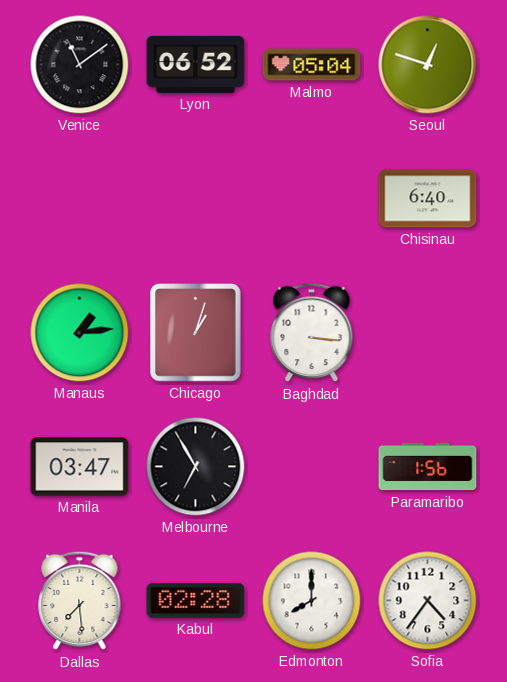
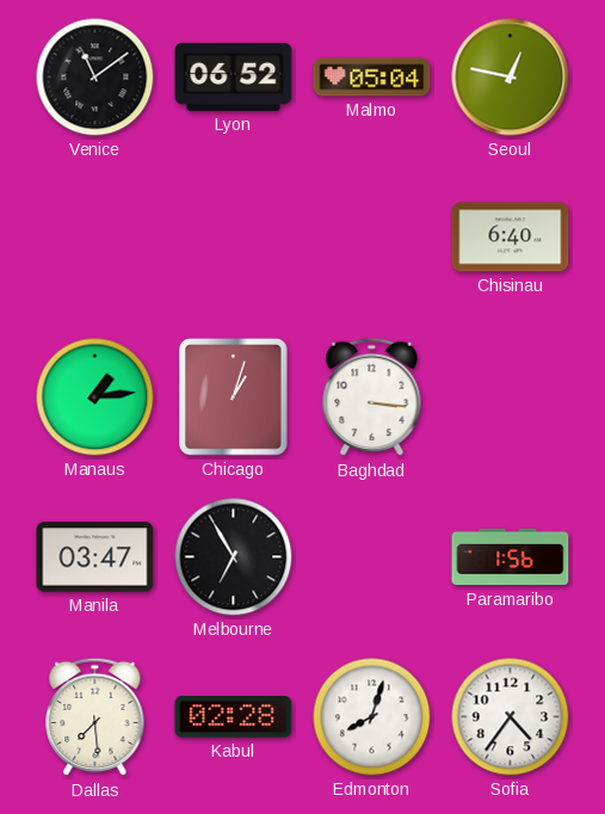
Seoul: 12:48 -> 12:47
Edmonton: 8:00 -> 8:03
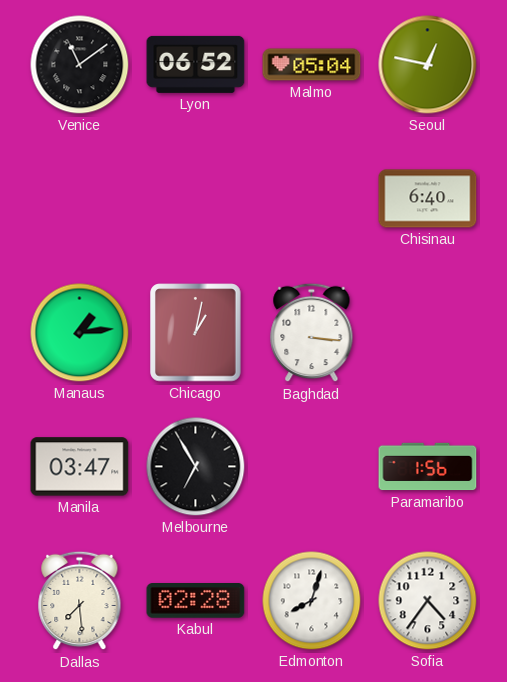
Chicago: 1:03 -> 1:02
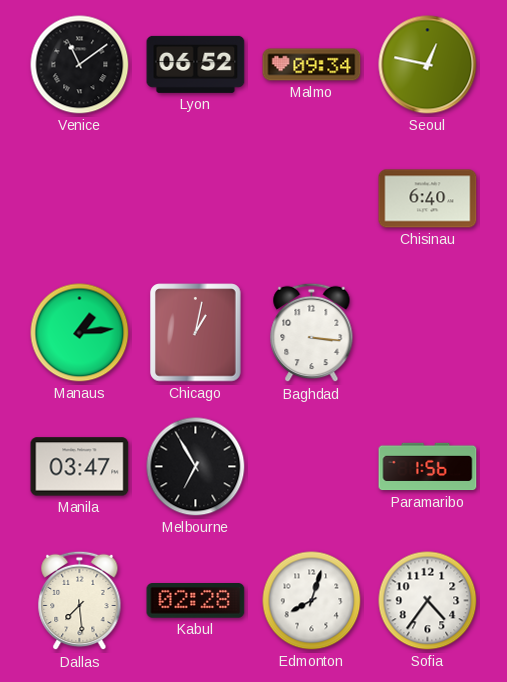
Malmo: 05:04 -> 09:34
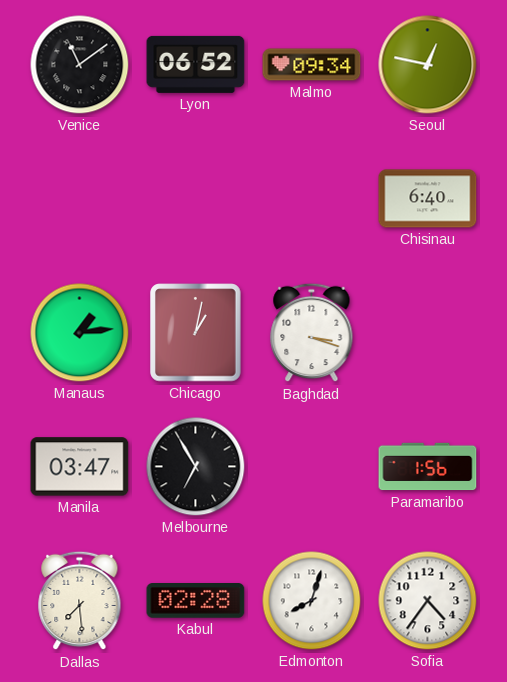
Baghdad: 3:16 -> 3:18
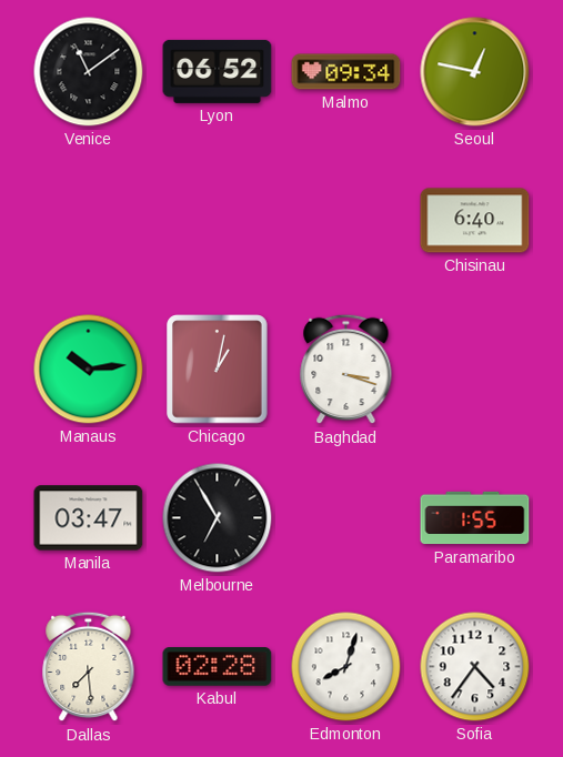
Manaus: 1:14 -> 10:14
Paramaribo: 1:56 -> 1:55
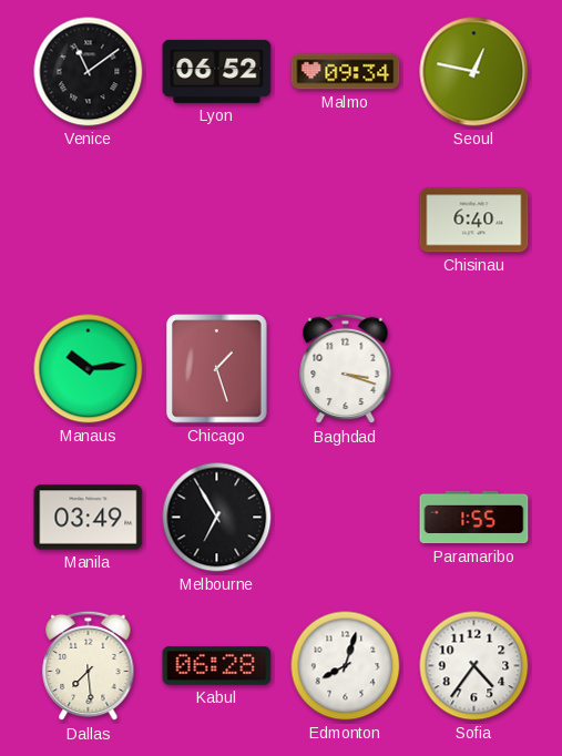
Chicago: 1:02 -> 1:27
Manila: 03:47 -> 03:49
Kabul: 02:28 -> 06:28
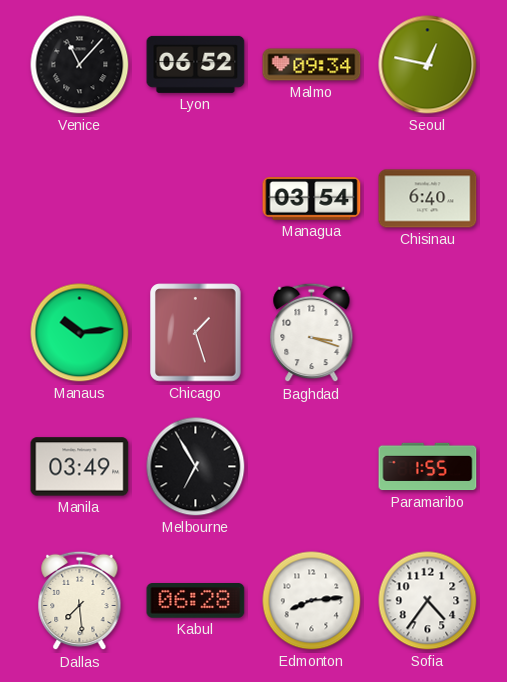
Venice: 11:09 -> 11:07
Managua: none -> 03:54
Edmonton: 8:03 -> 8:14
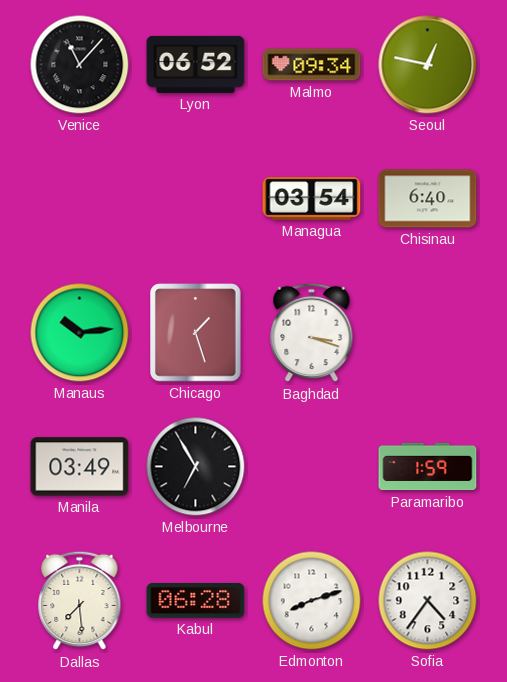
Paramaribo: 1:55 -> 1:59
Edmonton: 8:14 -> 8:12
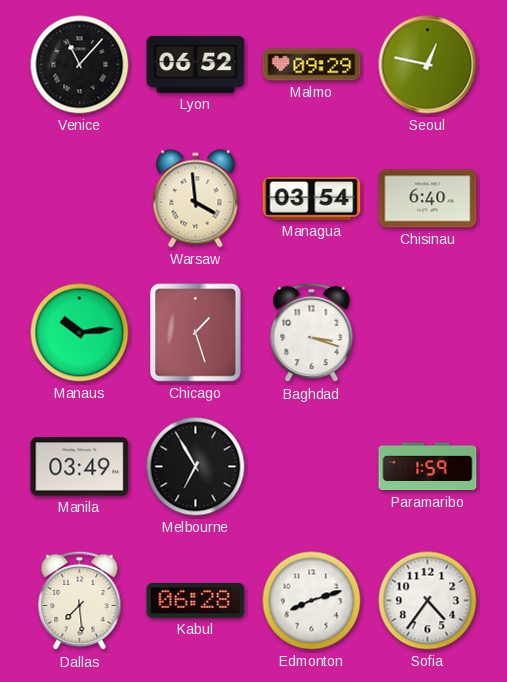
Malmo: 09:34 -> 09:29
Warsaw: none -> 3:59
